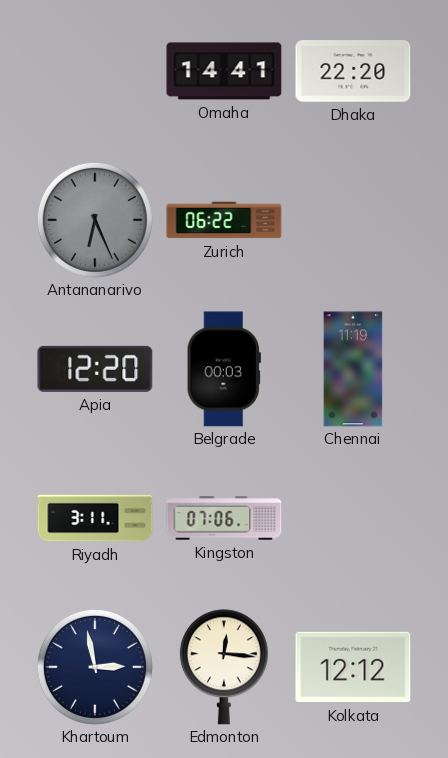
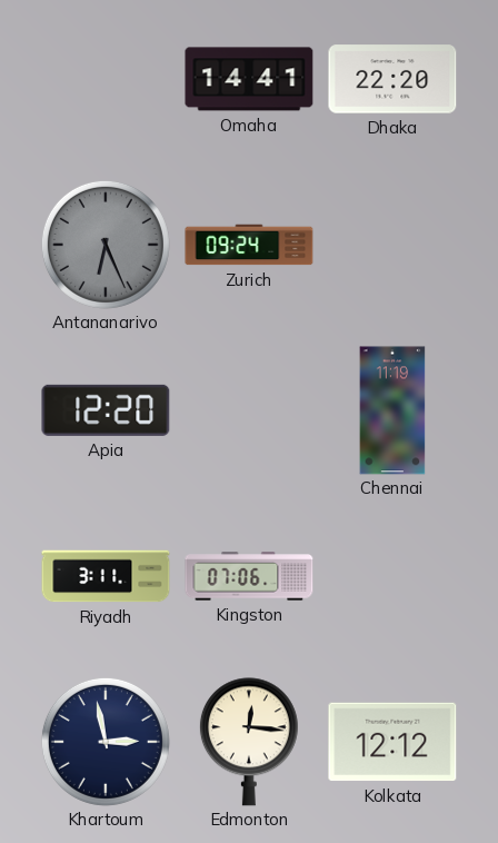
Zurich: 06:22 -> 09:24
Belgrade: 00:03 -> none
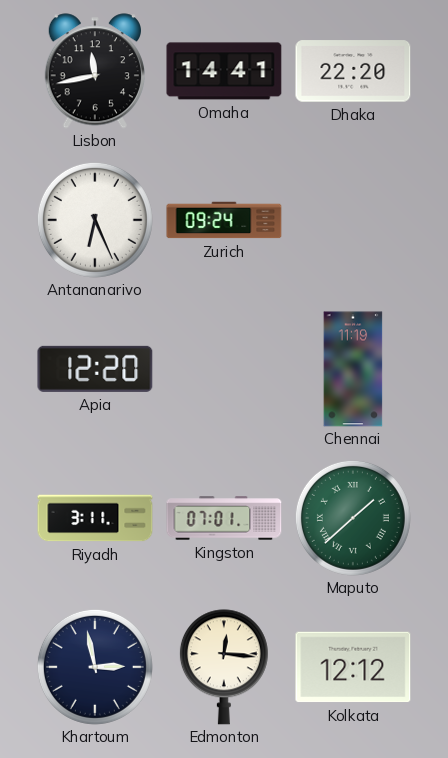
Lisbon: none -> 11:43
Antananarivo dial: grey -> white
Kingston: 07:06 -> 07:01
Maputo: none -> 1:38
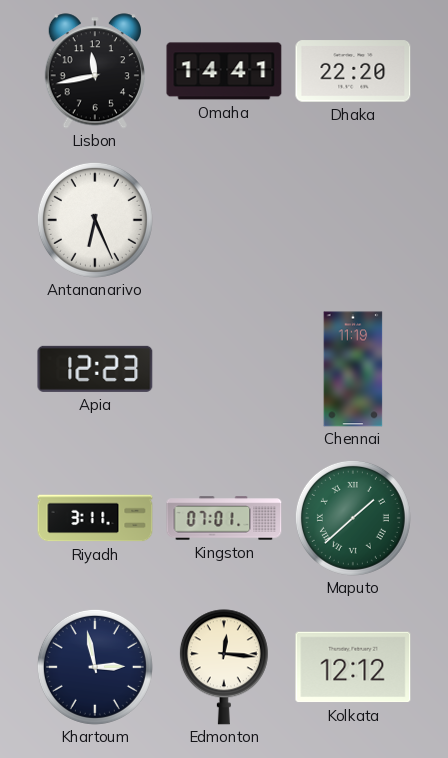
Zurich: 09:24 -> none
Apia: 12:20 -> 12:23
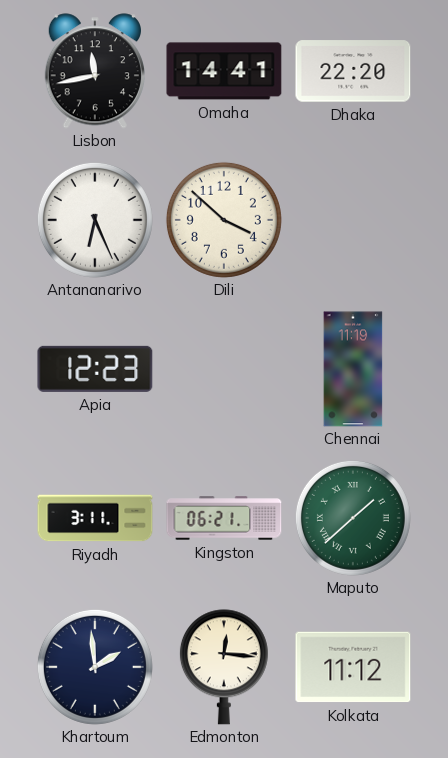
Dili: none -> 3:52
Kingston: 07:01 -> 06:21
Khartoum: 2:58 -> 1:59
Kolkata: 12:12 -> 11:12
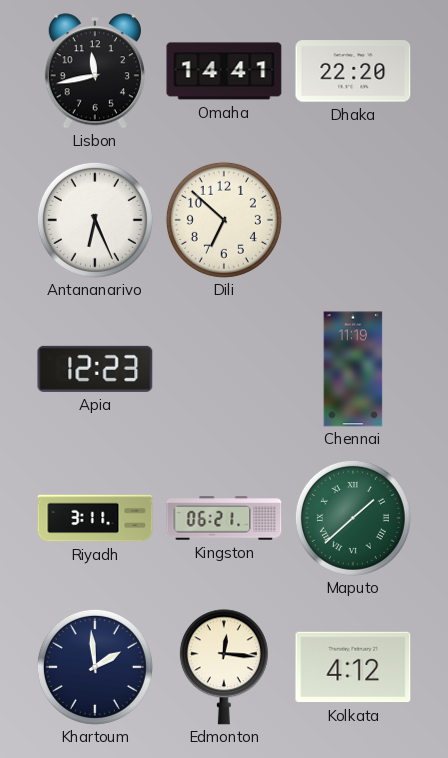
Dili: 3:52 -> 6:52
Kolkata: 11:12 -> 4:12
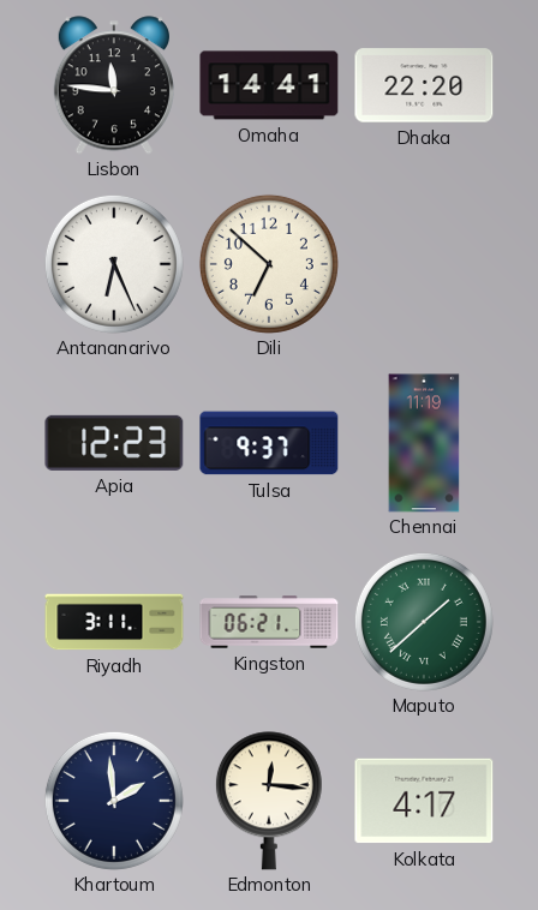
Lisbon: 11:43 -> 11:46
Tulsa: none -> 9:37
Kolkata: 4:12 -> 4:17
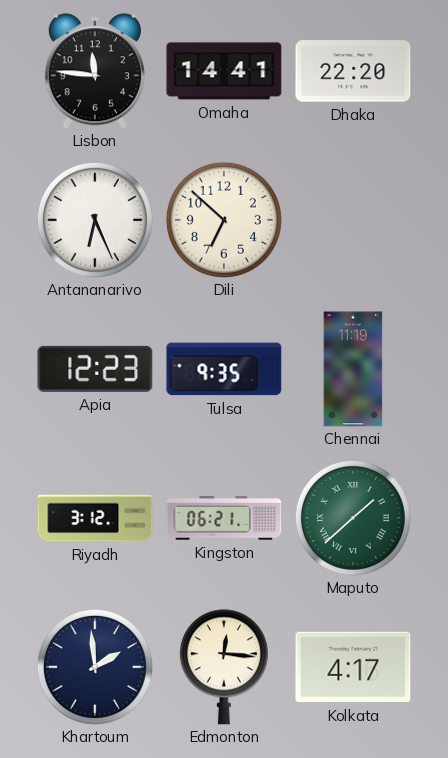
Tulsa: 9:37 -> 9:35
Riyadh: 3:11 -> 3:12
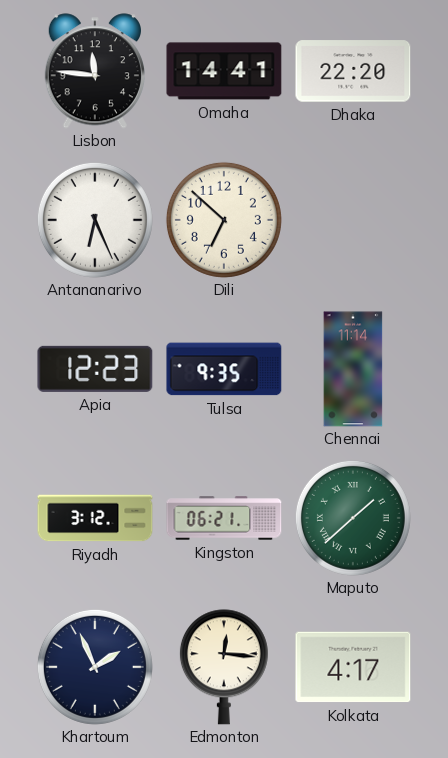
Chennai: 11:19 -> 11:14
Khartoum: 1:59 -> 1:56
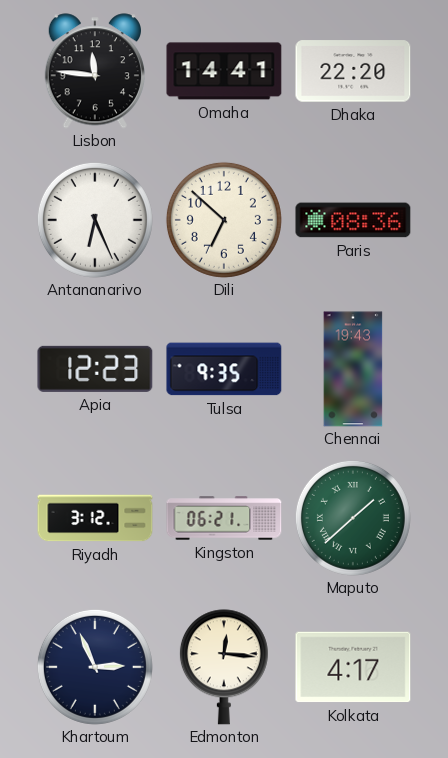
Paris: none -> 08:36
Chennai: 11:14 -> 19:43
Khartoum: 1:56 -> 2:56
